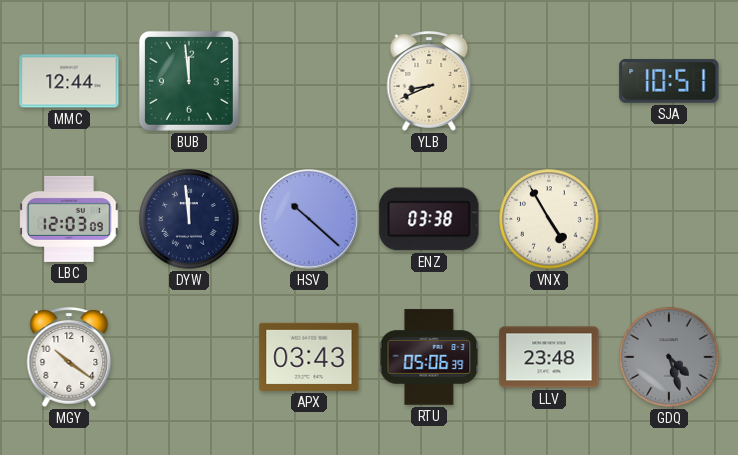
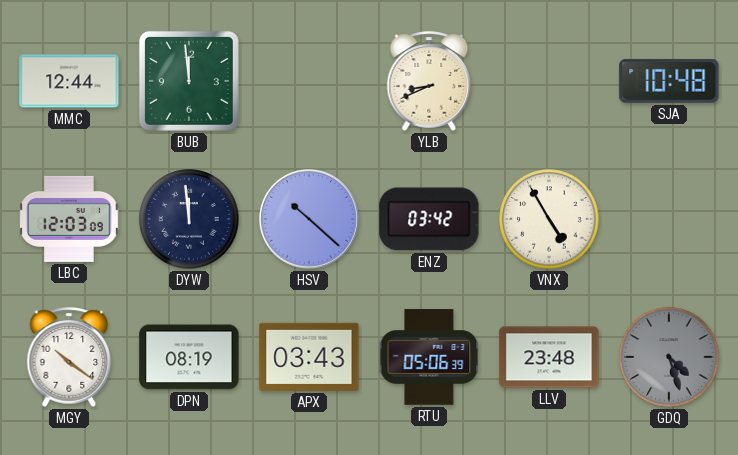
SJA: 10:51 -> 10:48
ENZ: 03:38 -> 03:42
DPN: none -> 08:19
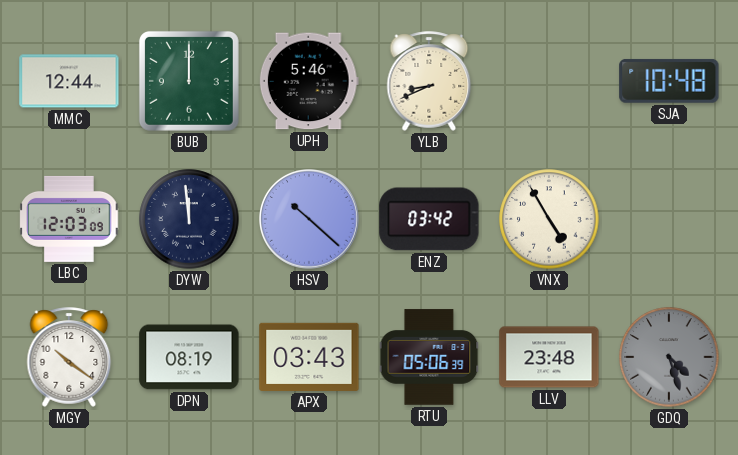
BUB: 11:59 -> 12:00
UPH: none -> 5:46
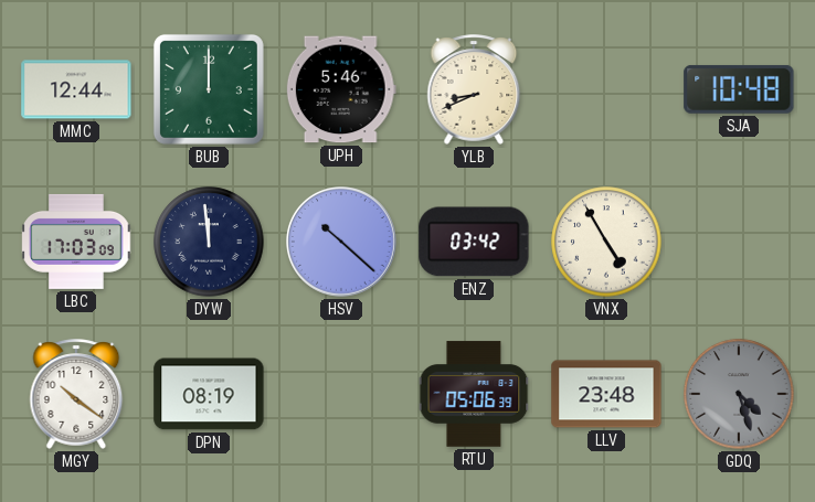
LBC: 12:03 -> 17:03
APX: 03:43 -> none
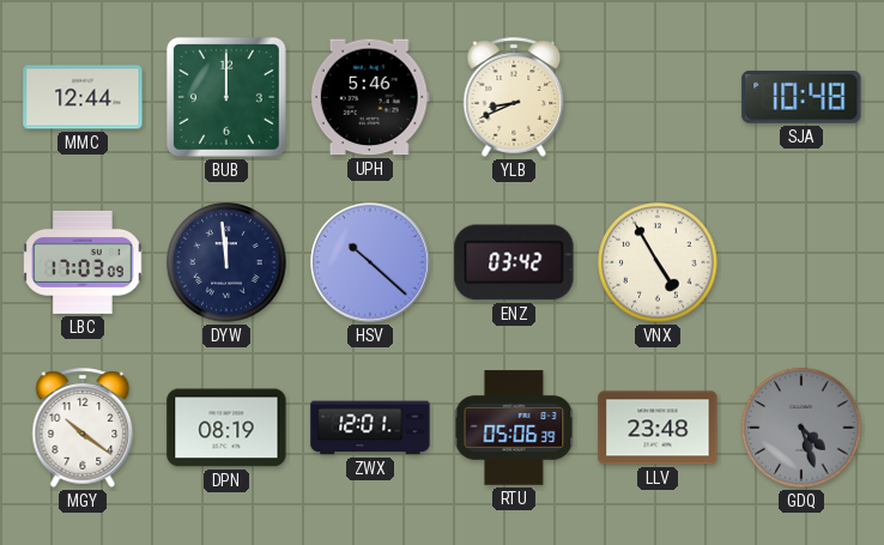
ZWX: none -> 12:01
